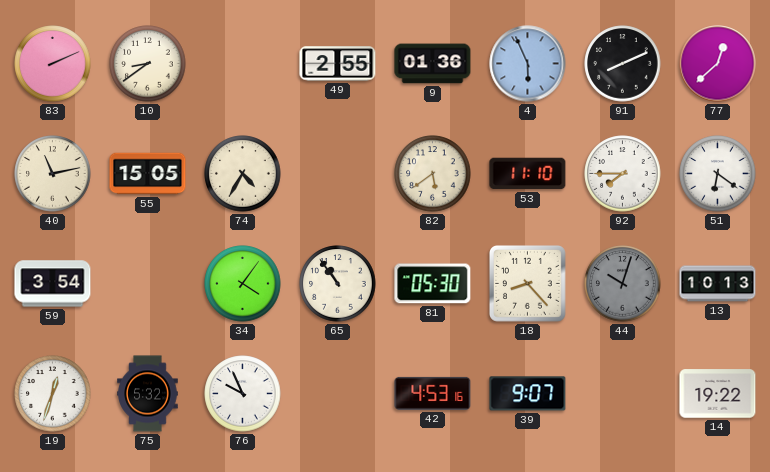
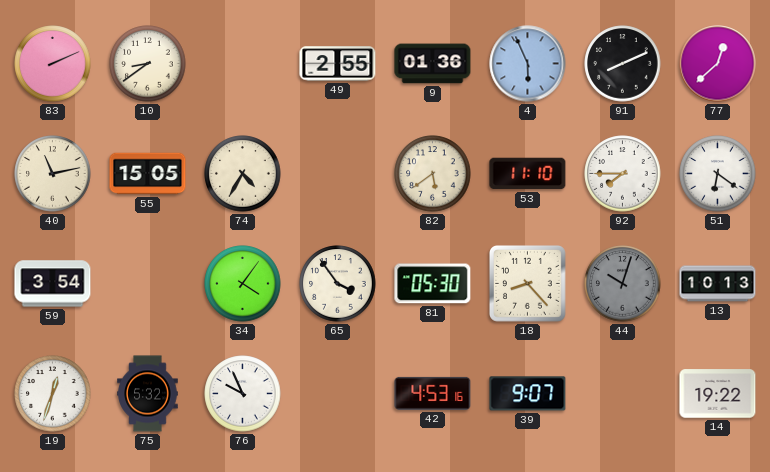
65: 10:54 -> 3:54
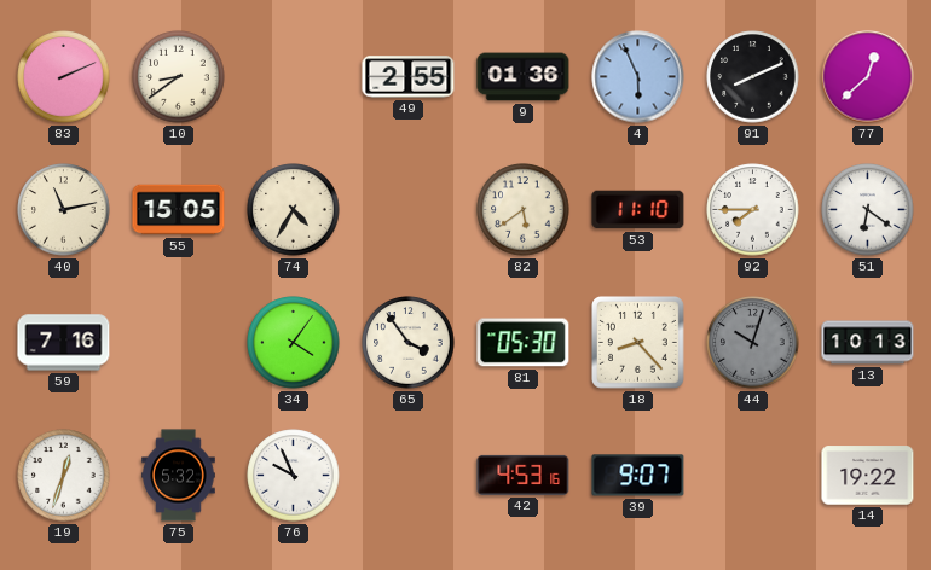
59: 3:54 -> 7:16
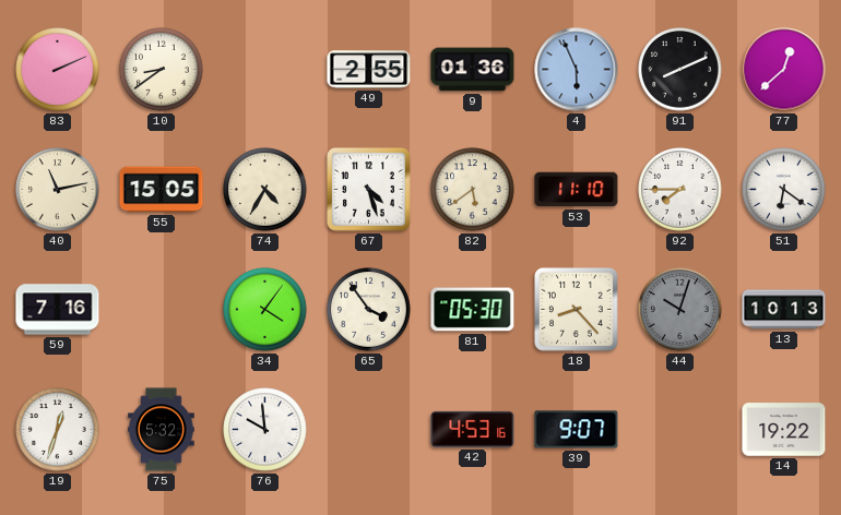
67: none -> 4:27
76: 9:56 -> 9:59
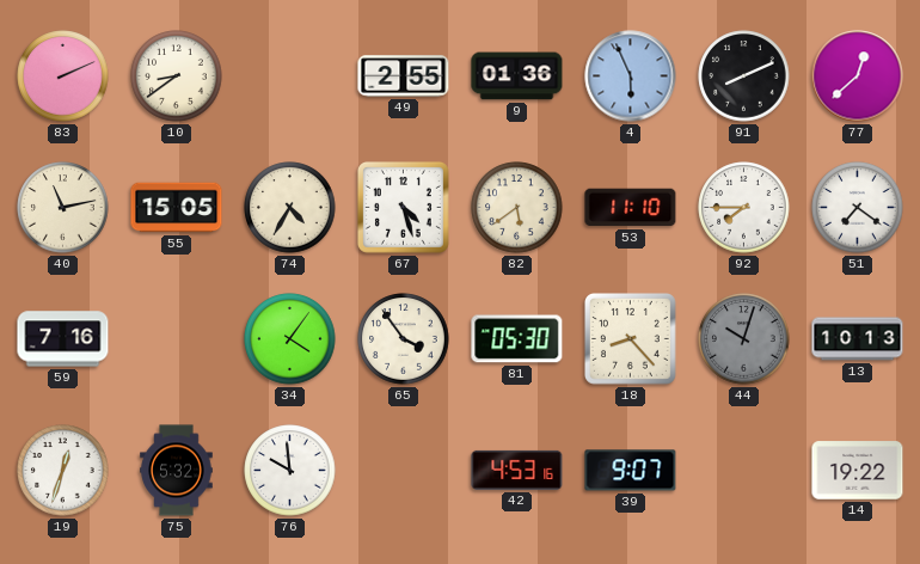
51: 6:21 -> 7:21
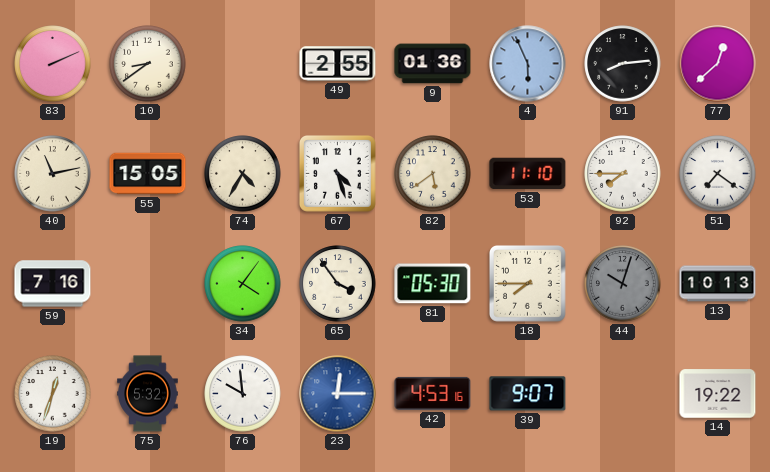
91: 8:11 -> 8:14
18: 8:23 -> 7:45
23: none -> 12:15
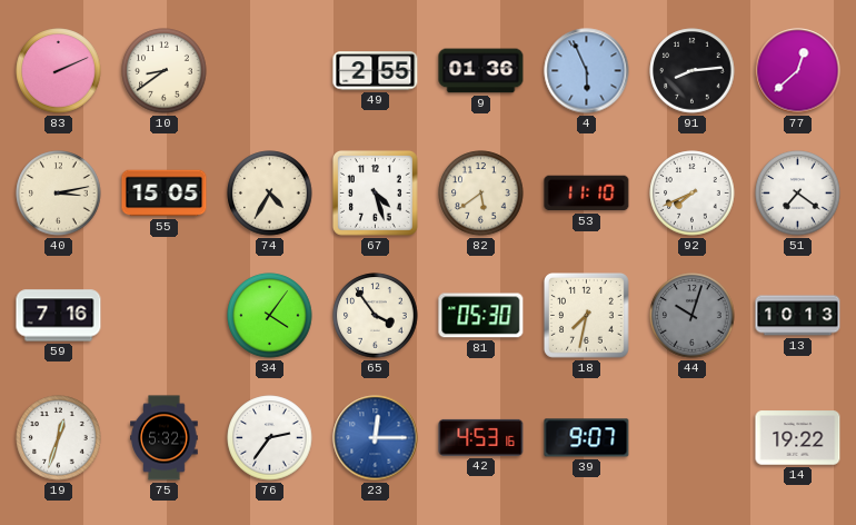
40: 11:13 -> 3:13
92: 7:45 -> 7:41
18: 7:45 -> 7:32
76: 9:59 -> 2:36
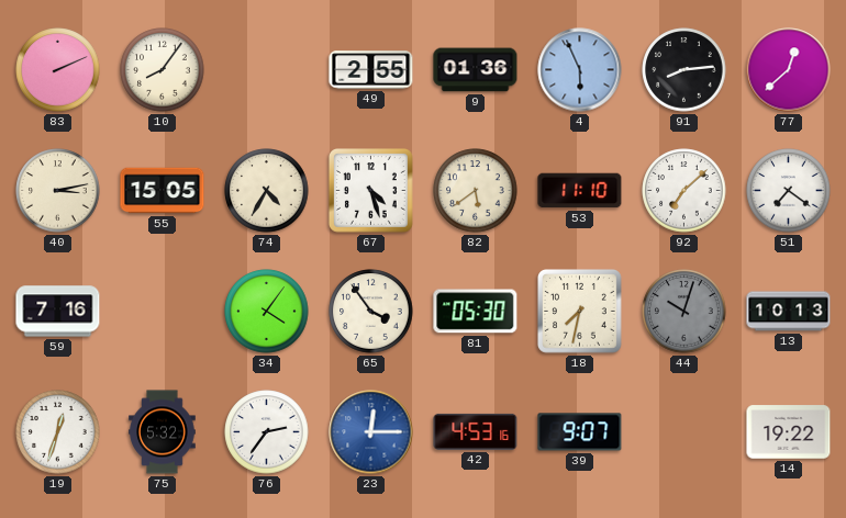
10: 8:39 -> 8:06
92: 7:41 -> 7:08
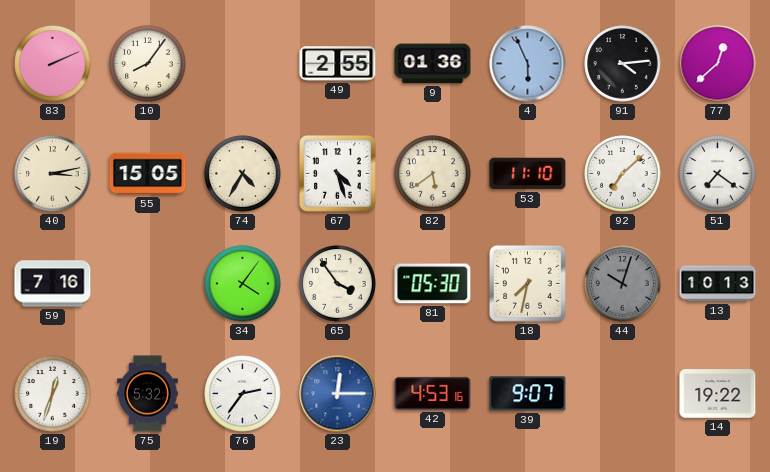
91: 8:14 -> 4:14
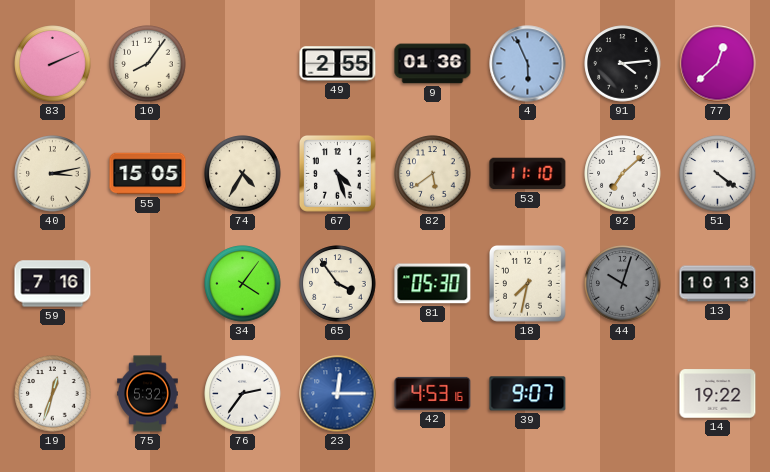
51: 7:21 -> 4:21
